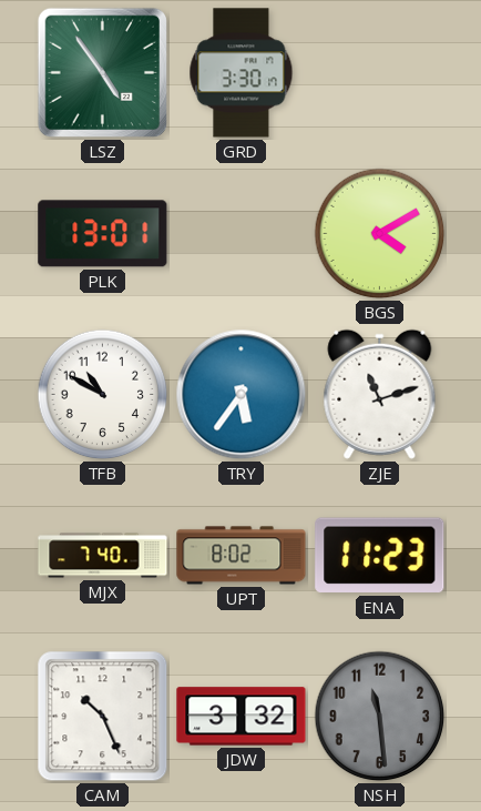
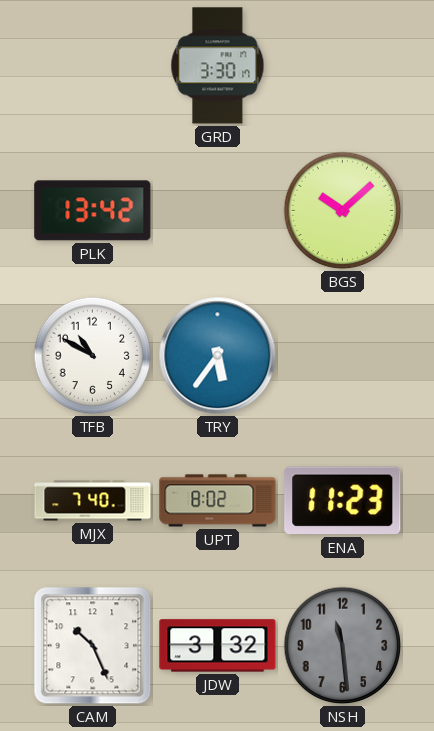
LSZ: 4:54 -> none
PLK: 13:01 -> 13:42
BGS: 4:10 -> 10:08
ZJE: 11:12 -> none
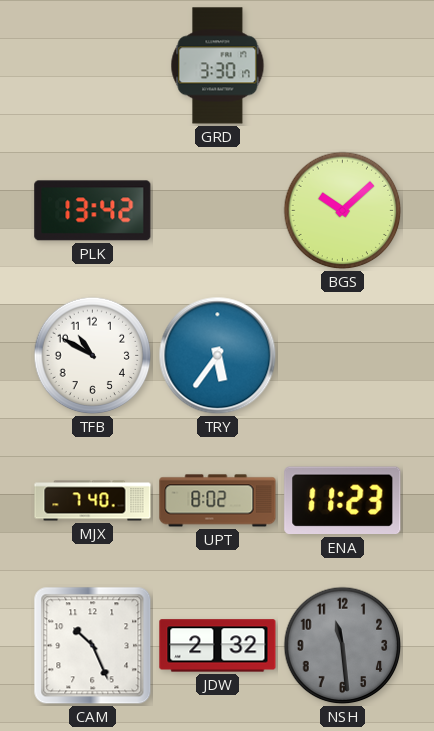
JDW: 3:32 -> 2:32
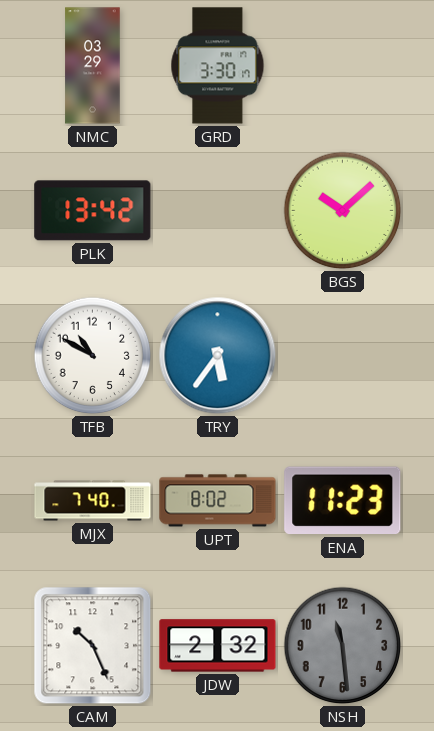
NMC: none -> 03:29
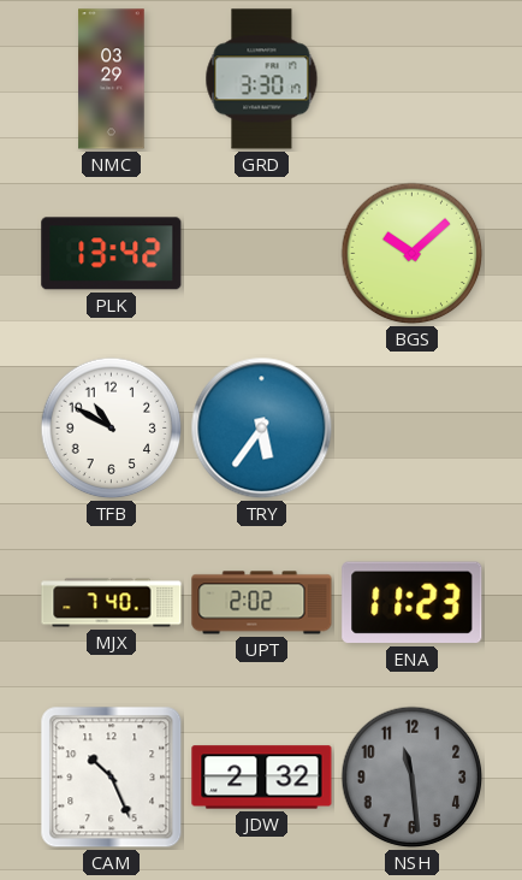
UPT: 8:02 -> 2:02
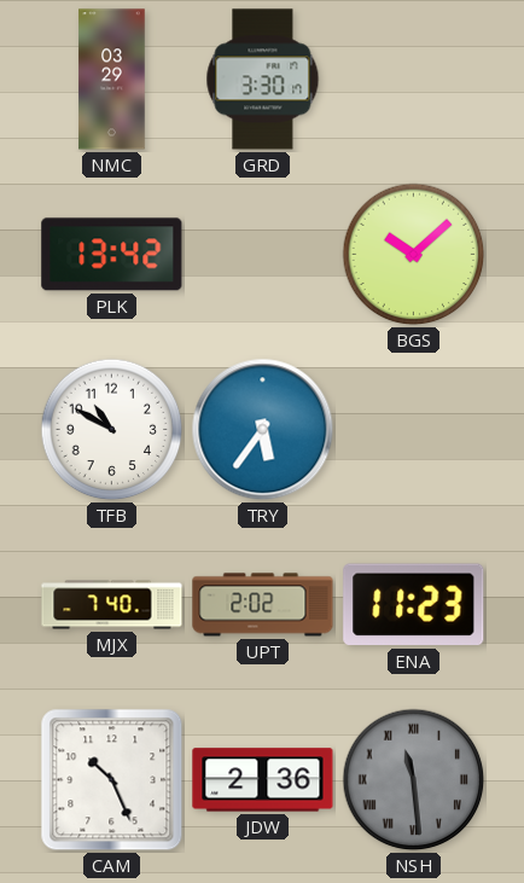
JDW: 2:32 -> 2:36
NSH numerals: Arabic -> Roman
